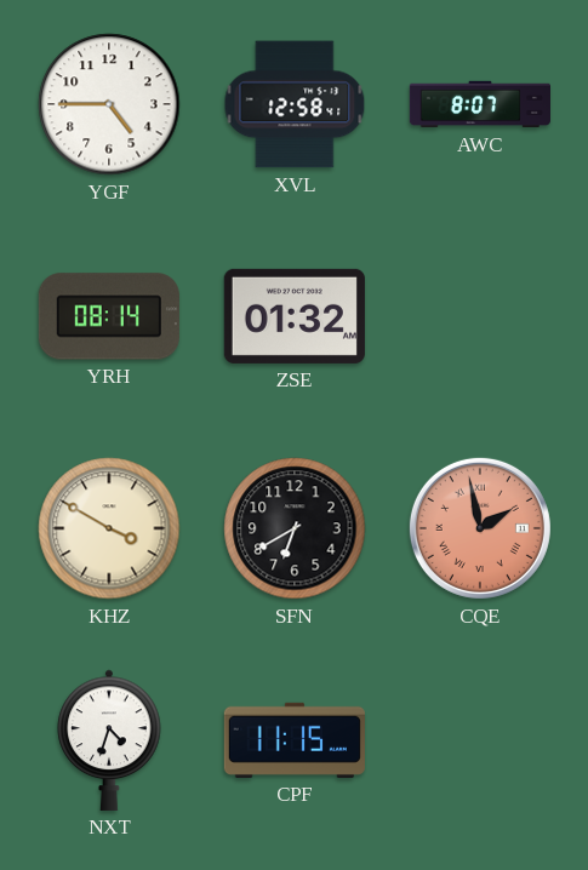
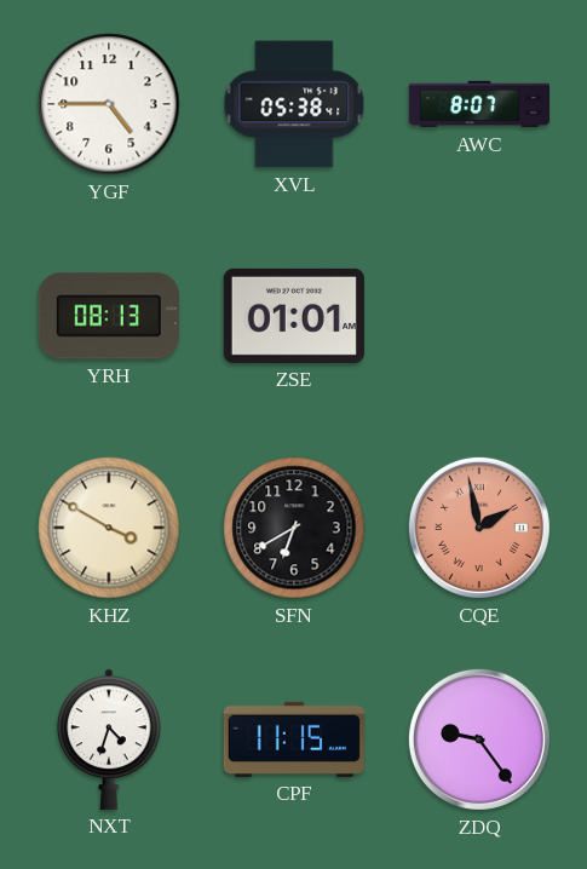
XVL: 12:58 -> 05:38
YRH: 08:14 -> 08:13
ZSE: 01:32 -> 01:01
ZDQ: none -> 9:24
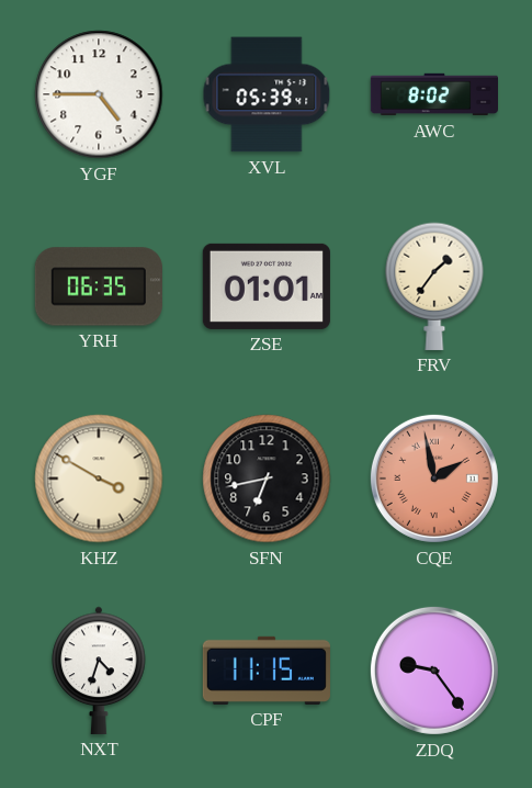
XVL: 05:38 -> 05:39
AWC: 8:07 -> 8:02
YRH: 08:13 -> 06:35
FRV: none -> 1:36
SFN: 6:40 -> 6:43
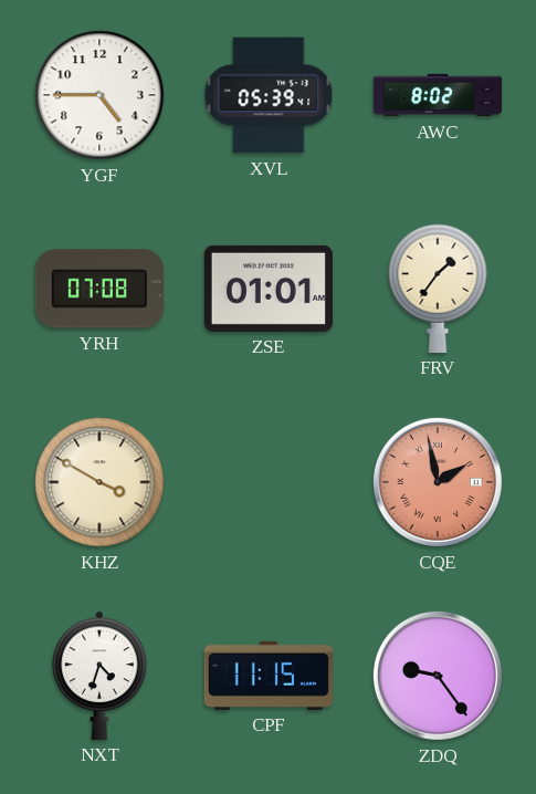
YRH: 06:35 -> 07:08
SFN: 6:43 -> none
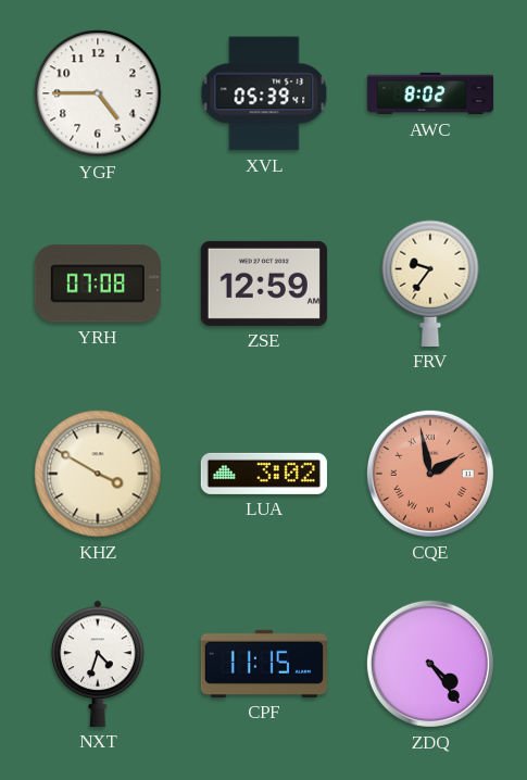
ZSE: 01:01 -> 12:59
FRV: 1:36 -> 9:36
LUA: none -> 3:02
ZDQ: 9:24 -> 4:24
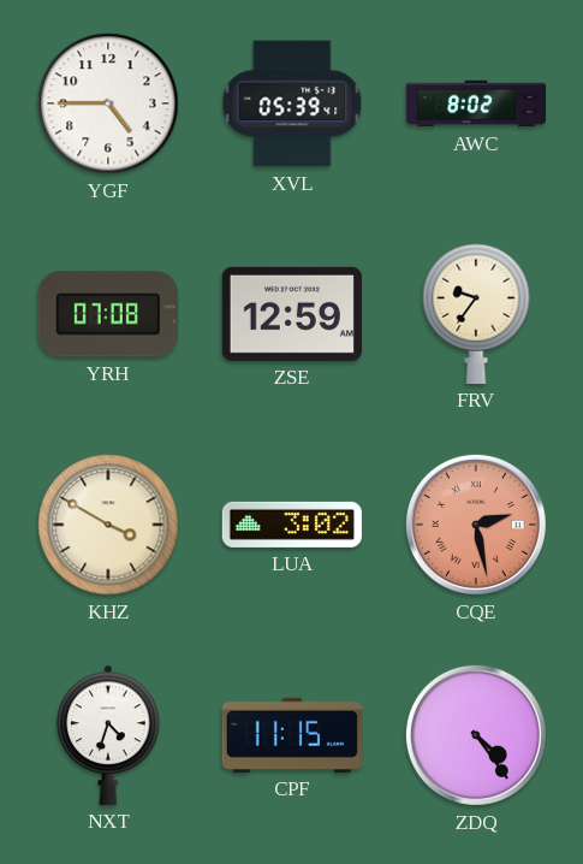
CQE: 1:58 -> 2:28
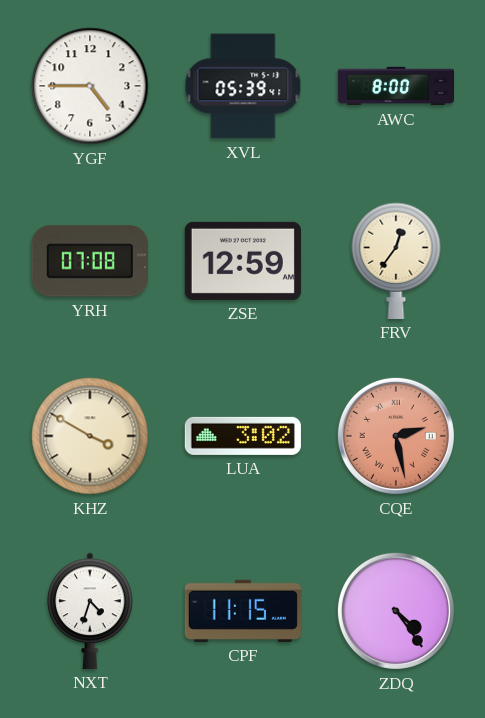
AWC: 8:02 -> 8:00
FRV: 9:36 -> 12:36
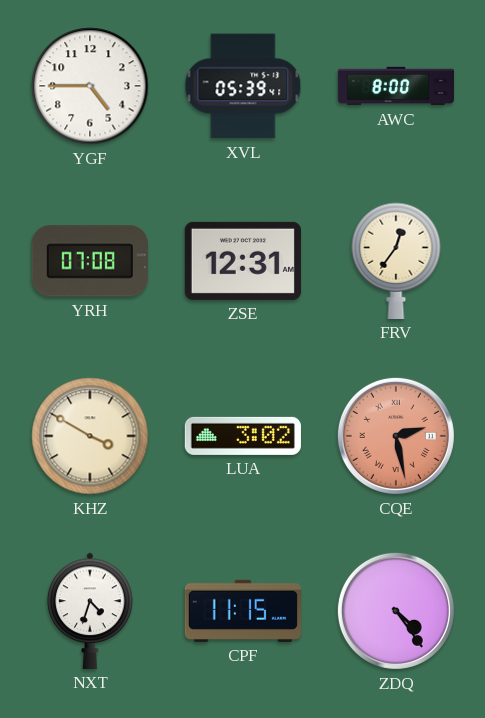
ZSE: 12:59 -> 12:31
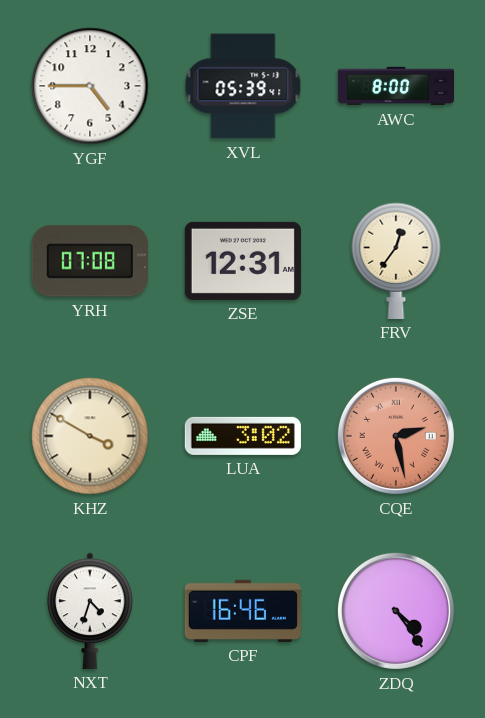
CPF: 11:15 -> 16:46
